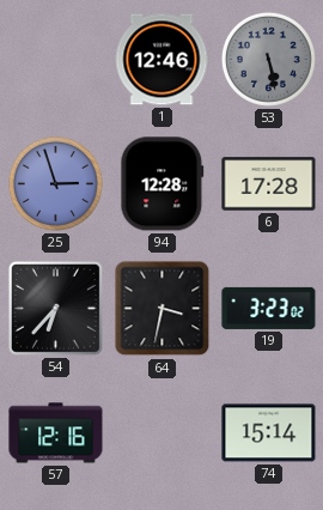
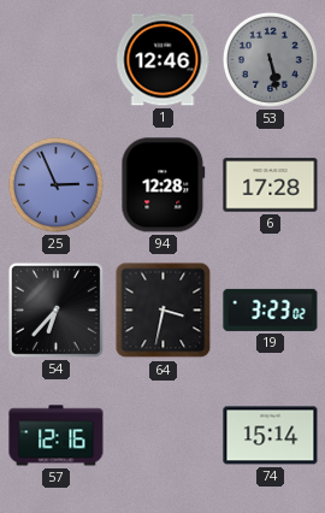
25: 2:57 -> 2:56
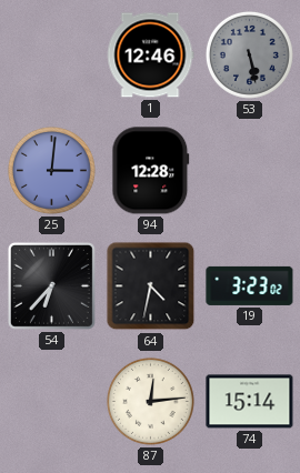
25: 2:56 -> 3:01
6: 17:28 -> none
64: 3:32 -> 4:32
57: 12:16 -> none
87: none -> 12:14
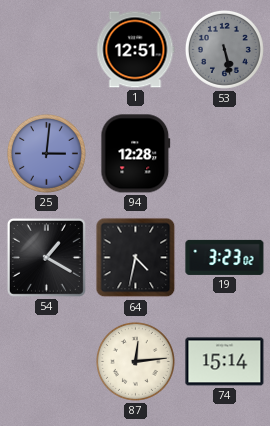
1: 12:46 -> 12:51
54: 6:37 -> 1:20
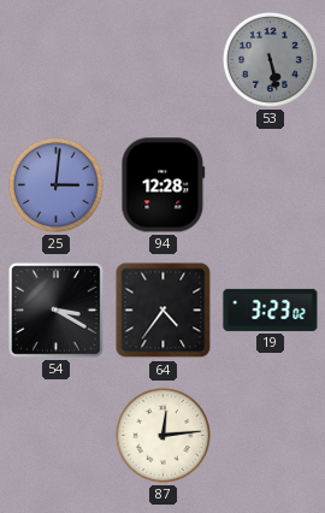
1: 12:51 -> none
54: 1:20 -> 3:20
64: 4:32 -> 4:36
74: 15:14 -> none
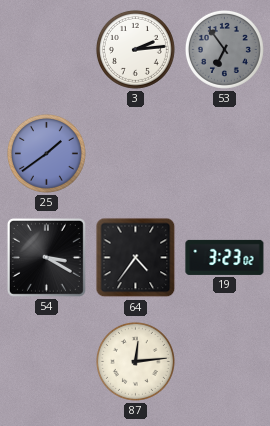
3: none -> 2:14
53: 5:28 -> 6:54
25: 3:01 -> 1:39
94: 12:28 -> none
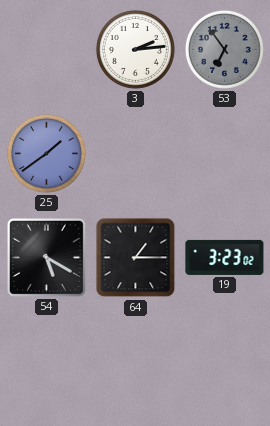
54: 3:20 -> 5:20
64: 4:36 -> 1:15
87: 12:14 -> none
